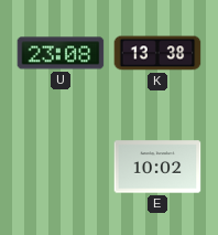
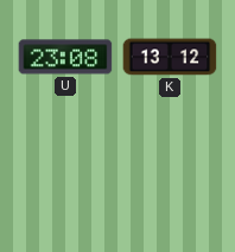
K: 13:38 -> 13:12
E: 10:02 -> none
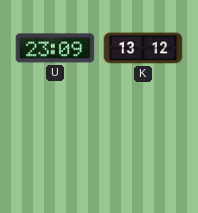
U: 23:08 -> 23:09
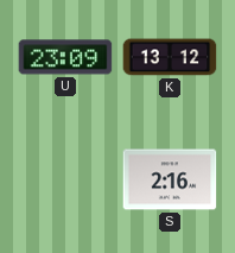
S: none -> 2:16
